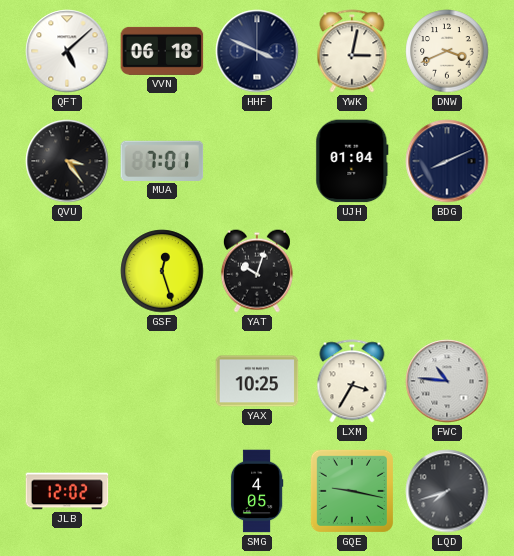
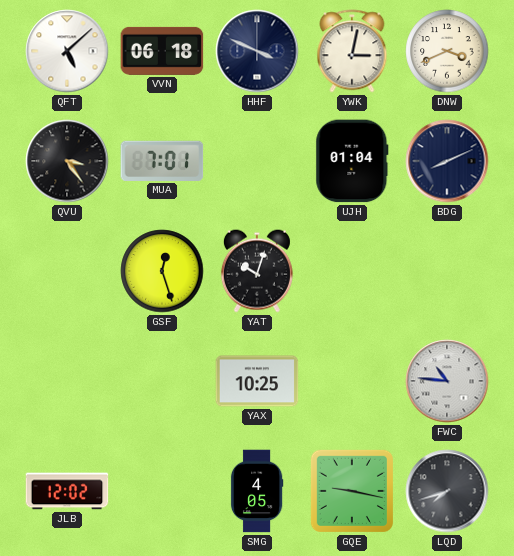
LXM: 3:35 -> none
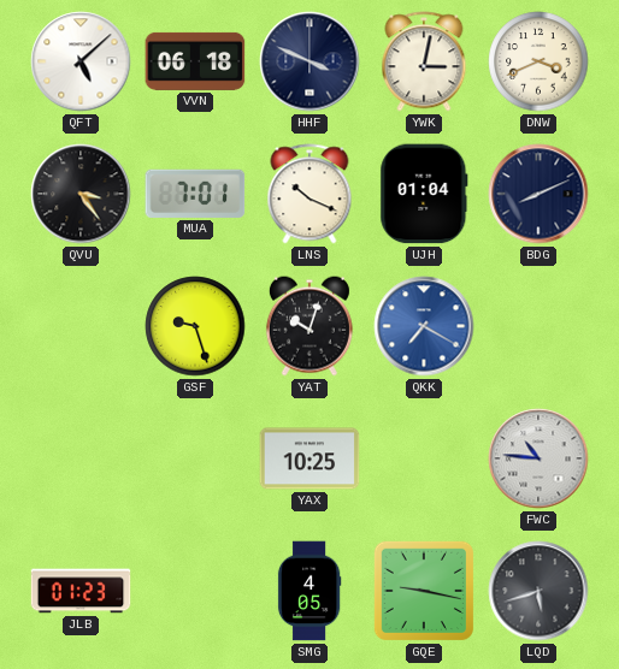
LNS: none -> 10:19
GSF: 12:27 -> 9:27
QKK: none -> 7:20
JLB: 12:02 -> 01:23
LQD: 7:42 -> 5:42
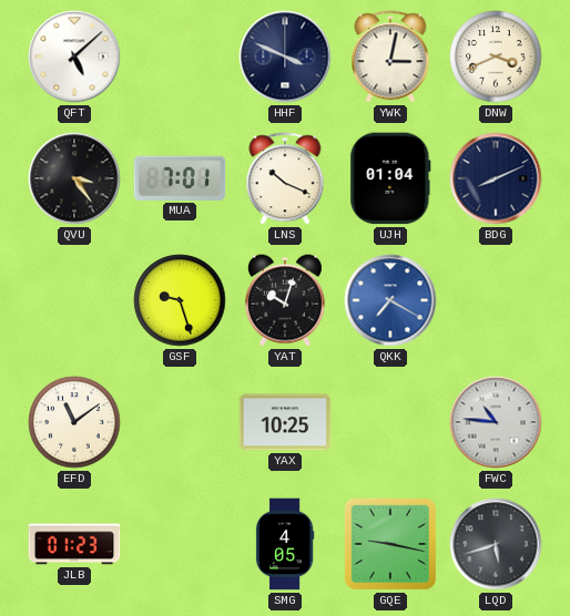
VVN: 06:18 -> none
EFD: none -> 11:09
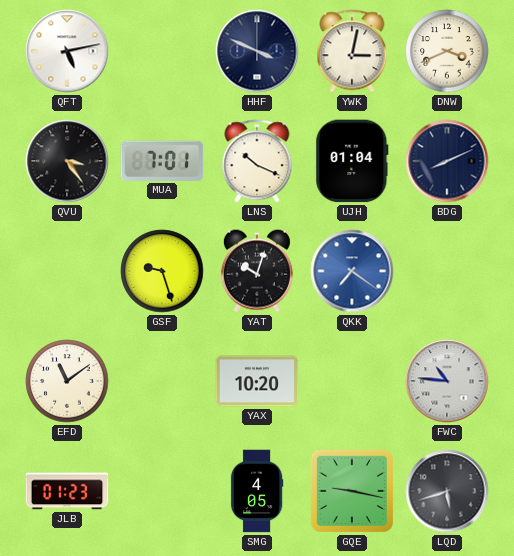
QFT: 5:08 -> 5:13
QKK: 7:20 -> 7:21
YAX: 10:25 -> 10:20
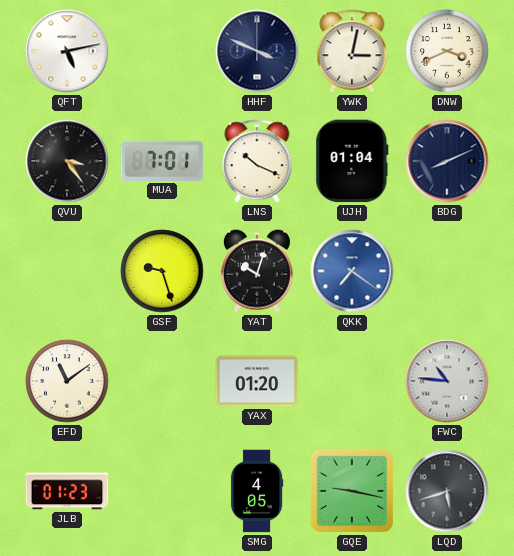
YAX: 10:20 -> 01:20
